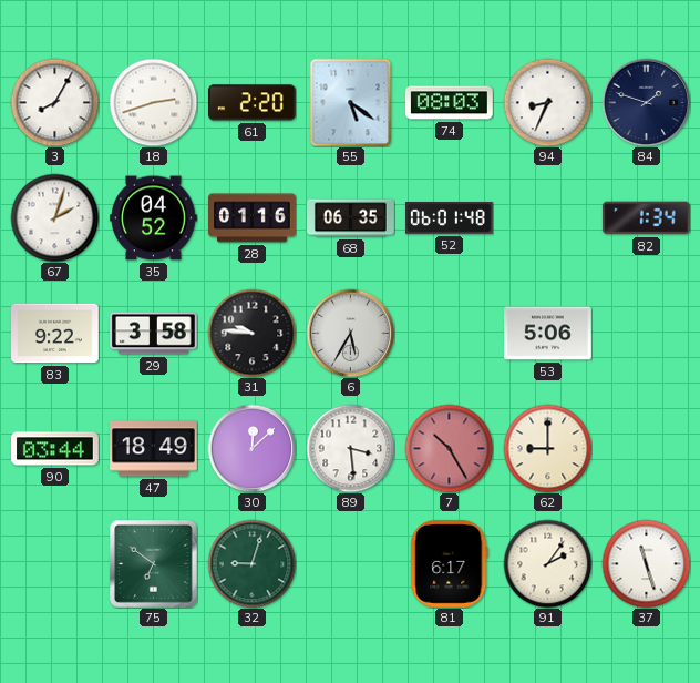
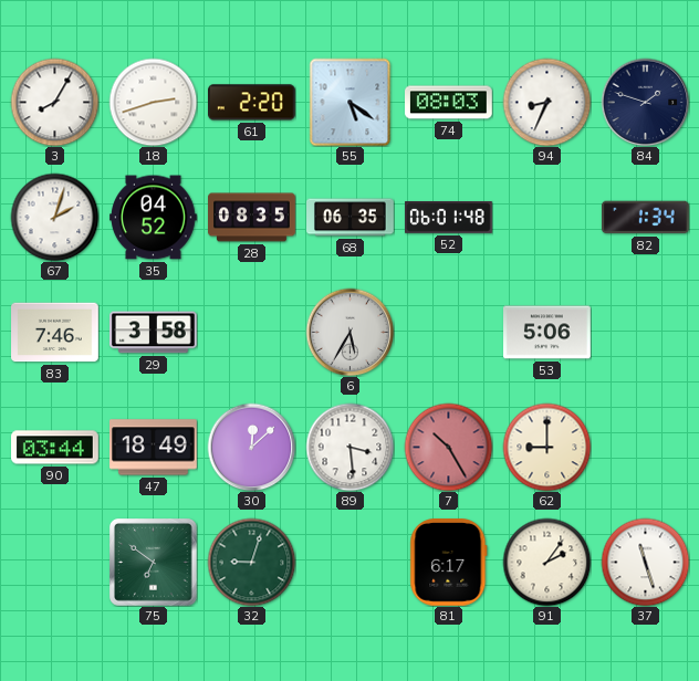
28: 01:16 -> 08:35
83: 9:22 -> 7:46
31: 9:46 -> none
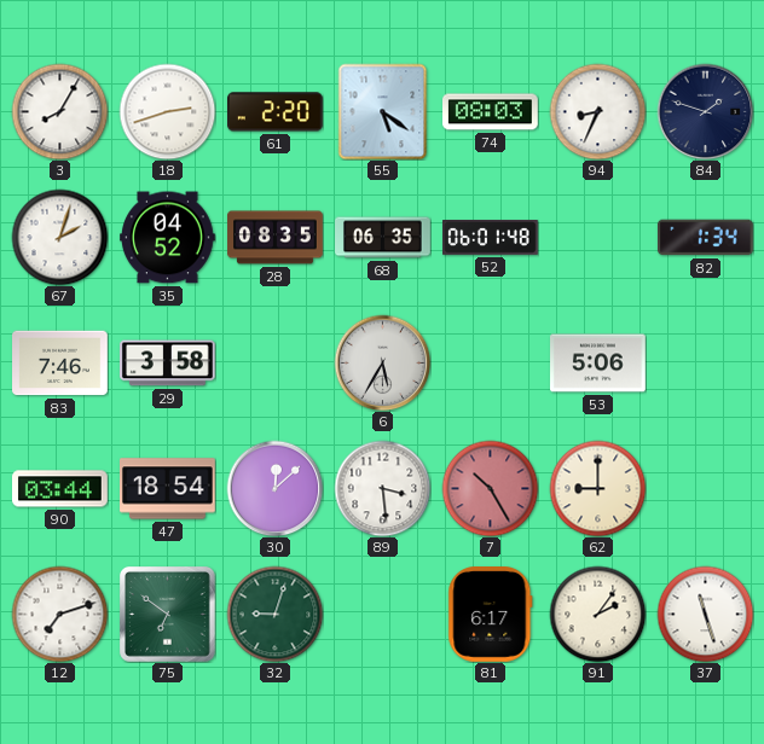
47: 18:49 -> 18:54
12: none -> 7:12
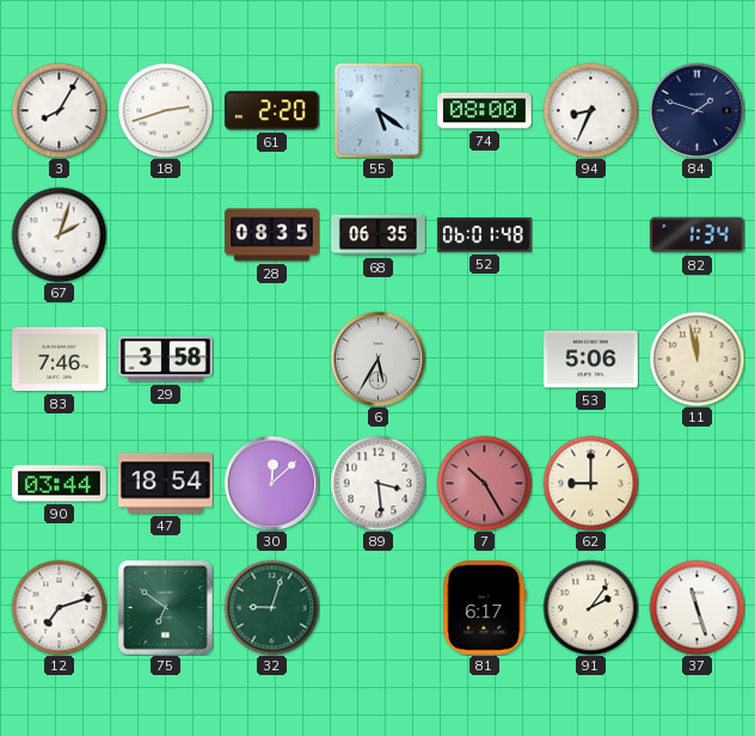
74: 08:03 -> 08:00
35: 04:52 -> none
11: none -> 11:58
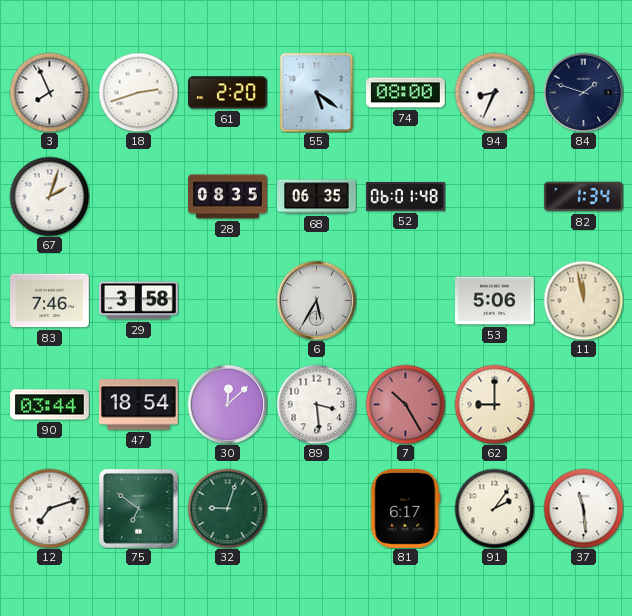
3: 8:05 -> 7:56
37: 11:27 -> 11:29
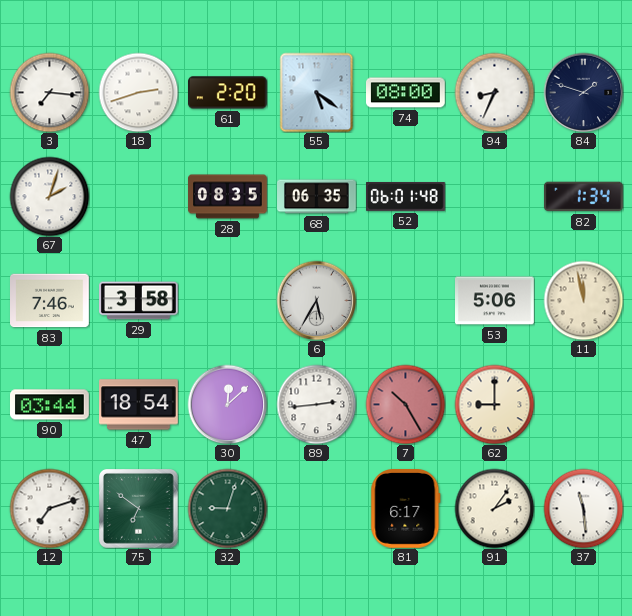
3: 7:56 -> 7:16
89: 3:29 -> 2:44
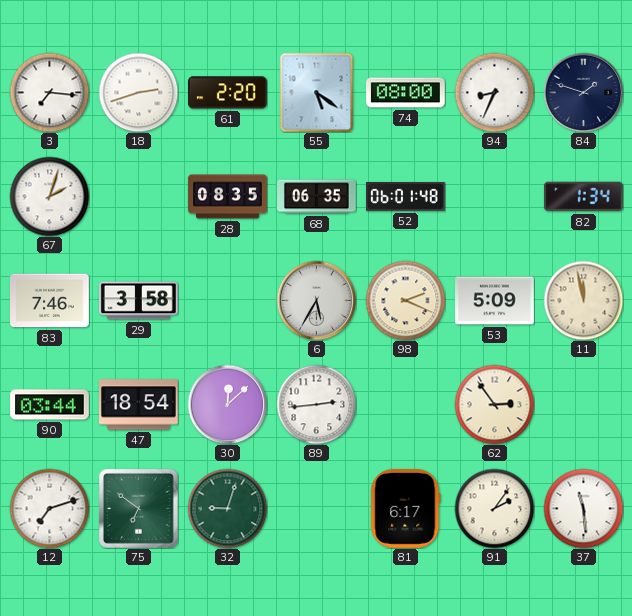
98: none -> 2:19
53: 5:06 -> 5:09
7: 10:25 -> none
62: 9:00 -> 2:54
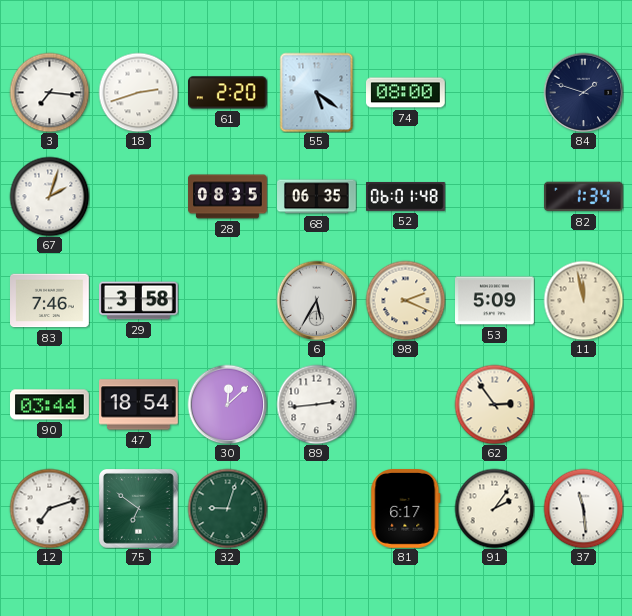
94: 8:34 -> none
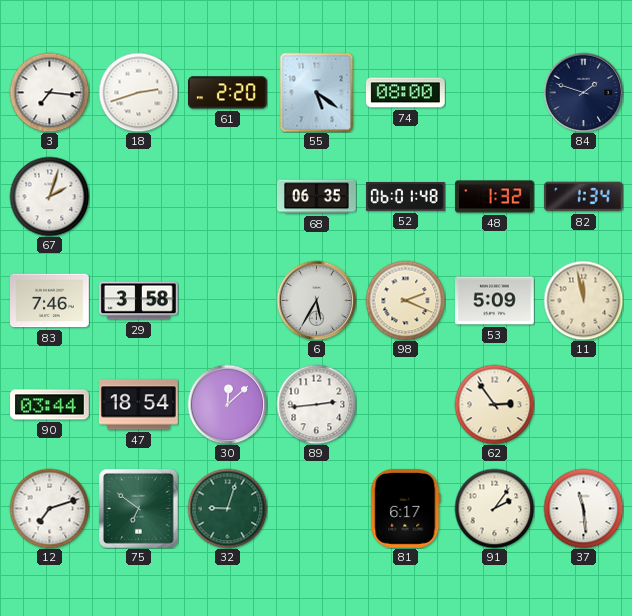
28: 08:35 -> none
48: none -> 1:32
